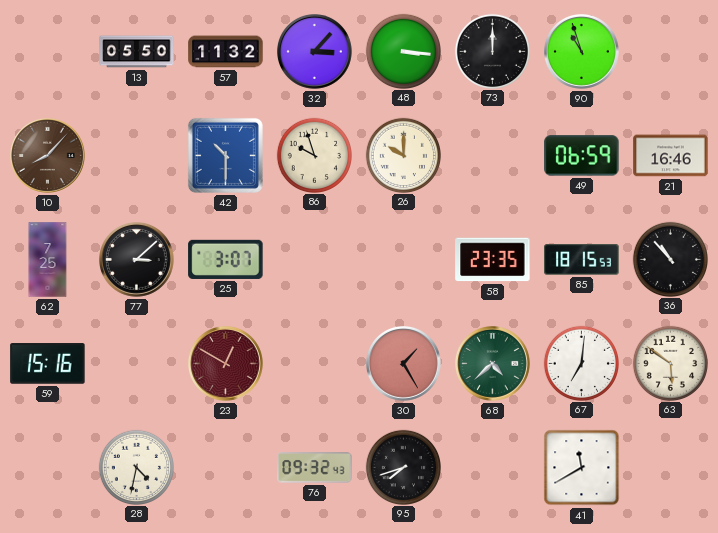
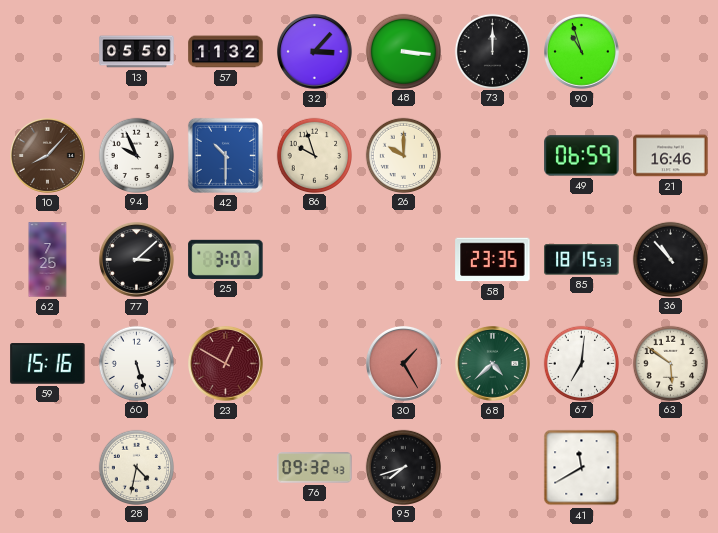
94: none -> 9:56
60: none -> 5:27
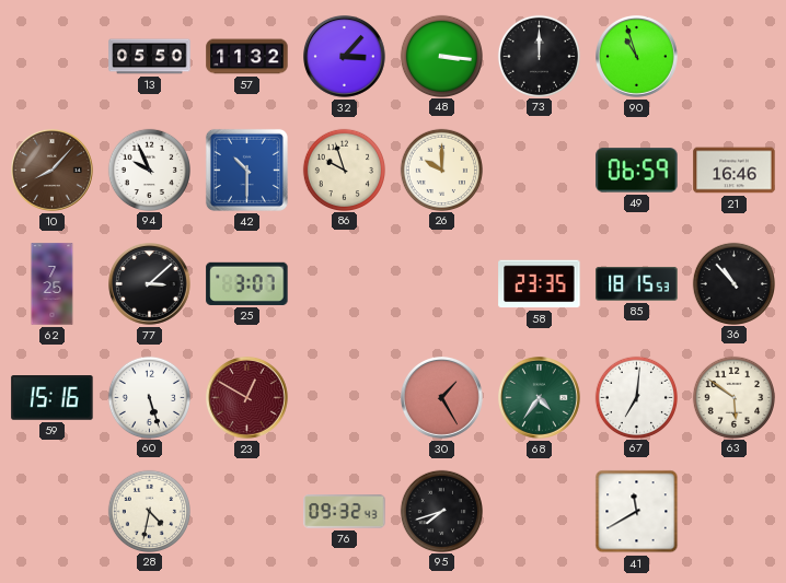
68: 4:38 -> 4:36
